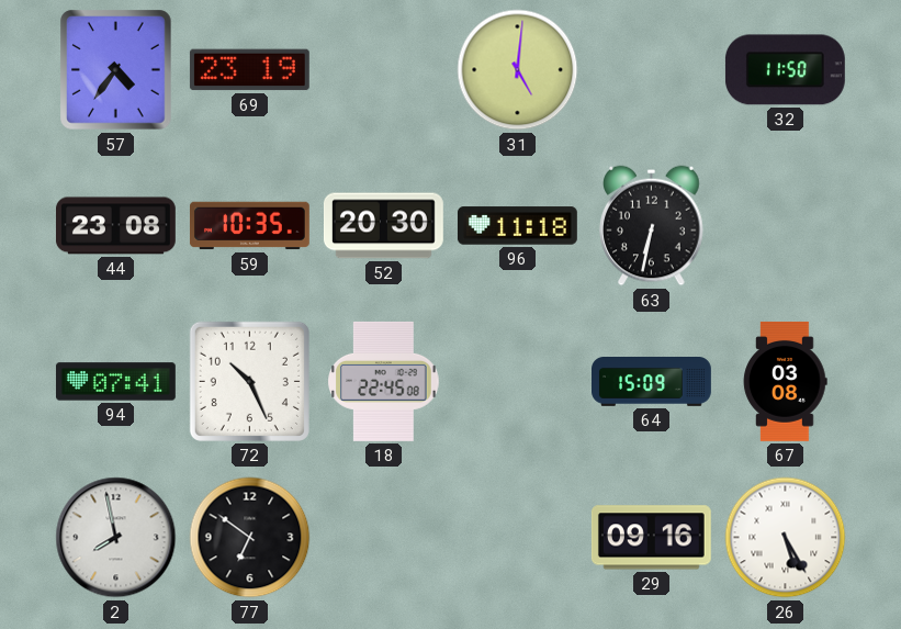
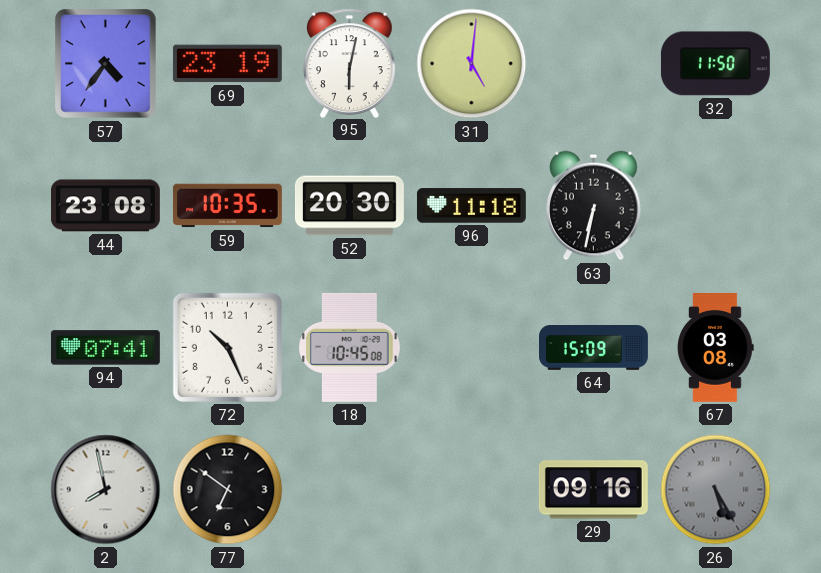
95: none -> 6:02
18: 22:45 -> 10:45
26 dial: white -> grey
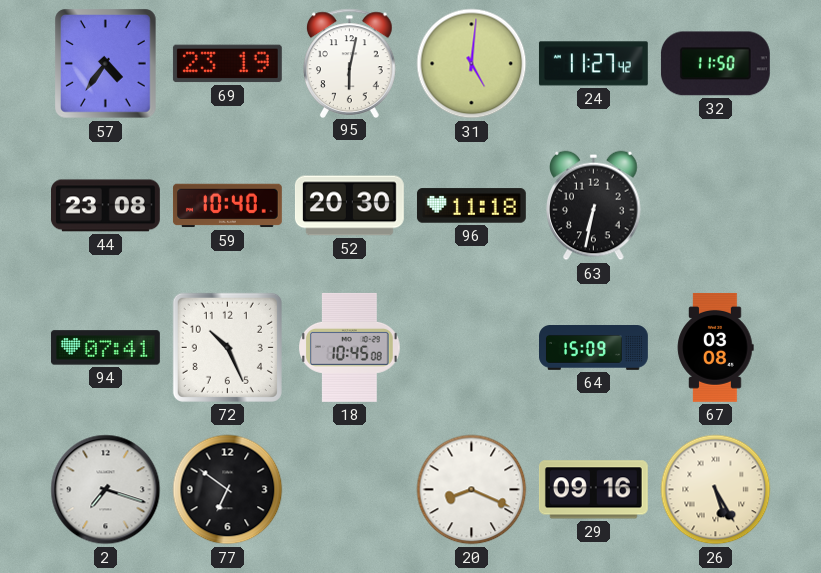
24: none -> 11:27
59: 10:35 -> 10:40
2: 7:58 -> 7:18
20: none -> 8:19
26 dial: grey -> cream
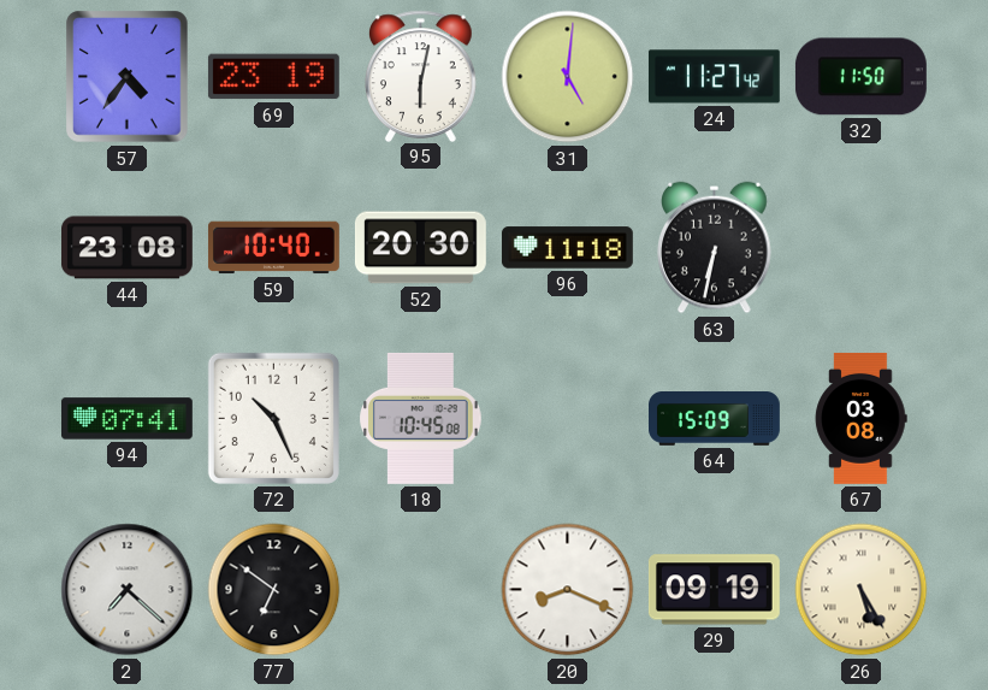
2: 7:18 -> 7:22
29: 09:16 -> 09:19
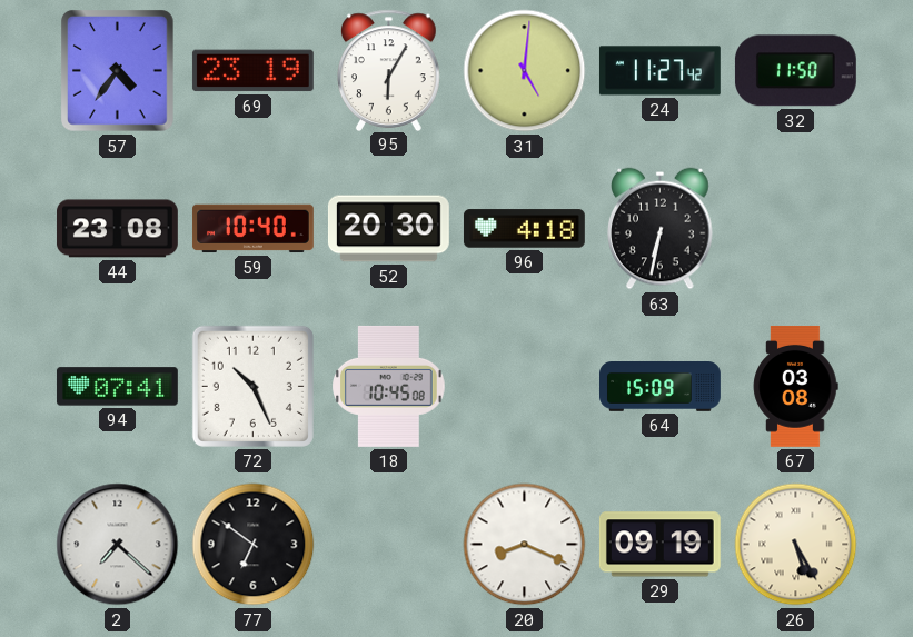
95: 6:02 -> 6:05
96: 11:18 -> 4:18
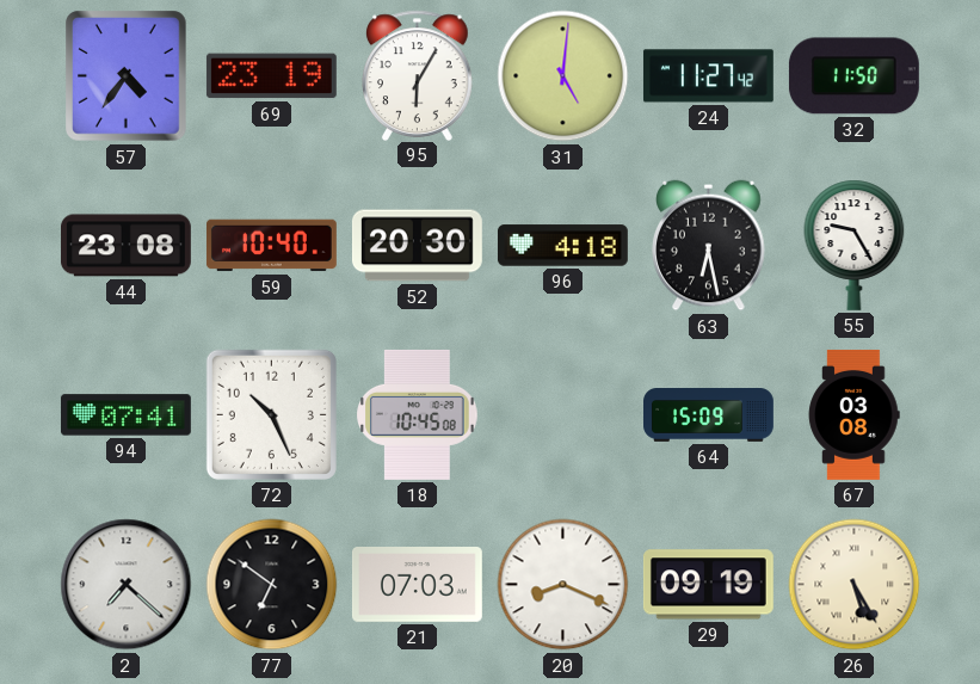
63: 6:32 -> 6:28
55: none -> 9:25
21: none -> 07:03
